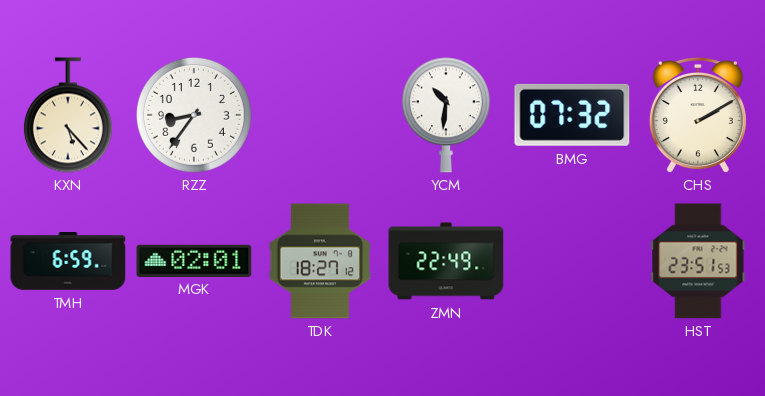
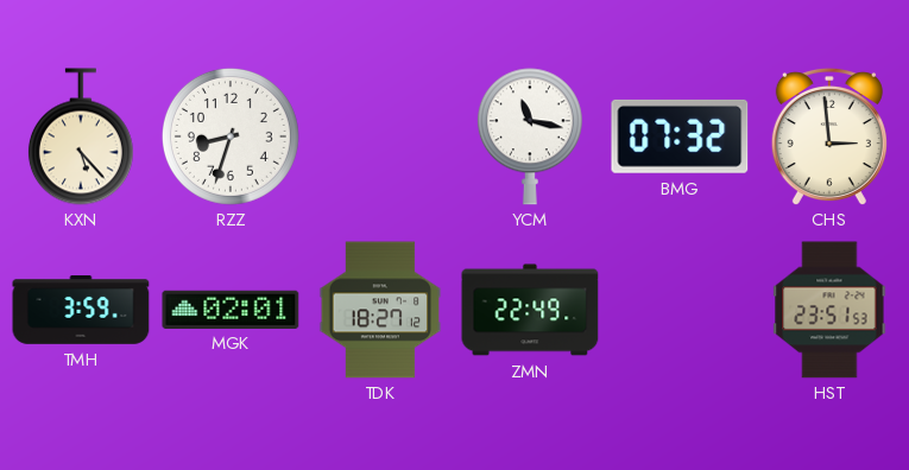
RZZ: 8:36 -> 8:33
YCM: 10:31 -> 11:17
CHS: 2:10 -> 2:59
TMH: 6:59 -> 3:59
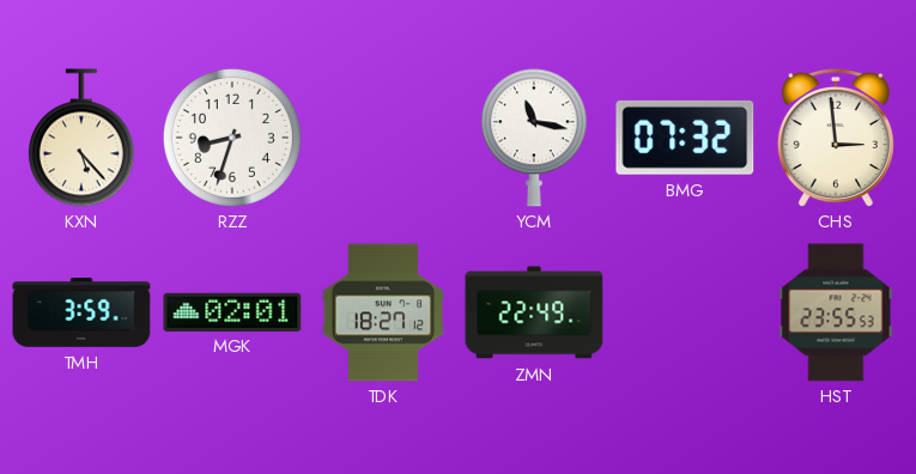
HST: 23:51 -> 23:55
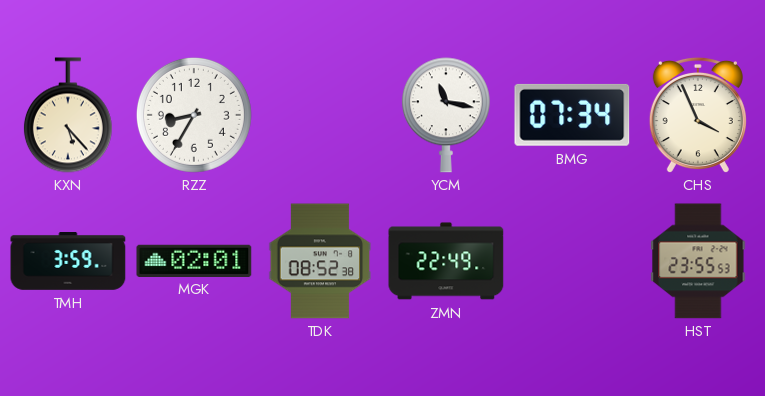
RZZ: 8:33 -> 8:35
BMG: 07:32 -> 07:34
CHS: 2:59 -> 3:56
TDK: 18:27 -> 08:52
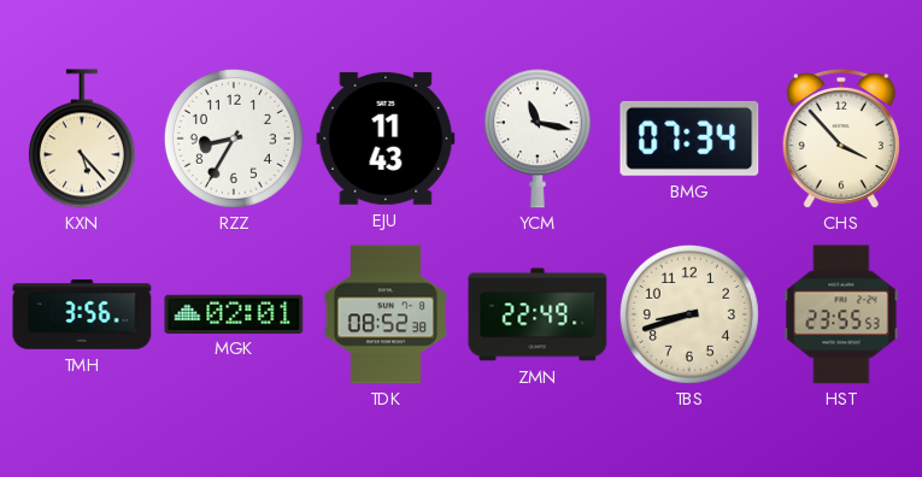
EJU: none -> 11:43
CHS: 3:56 -> 3:53
TMH: 3:59 -> 3:56
TBS: none -> 8:42
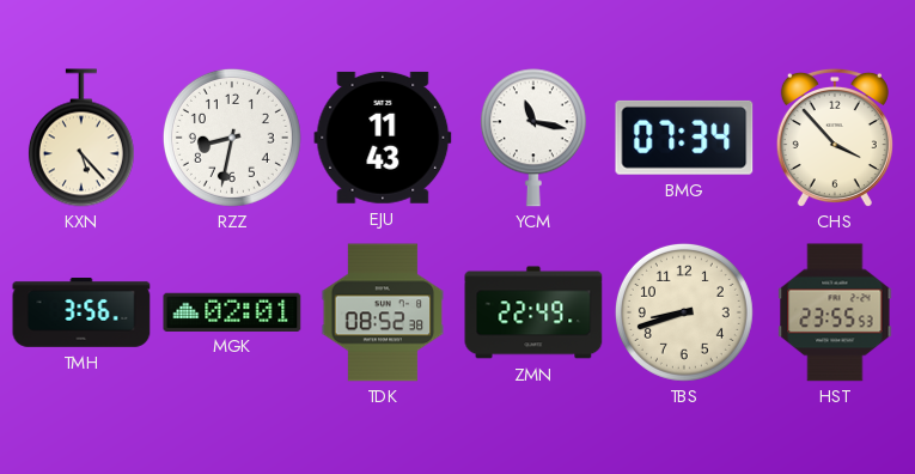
RZZ: 8:35 -> 8:32
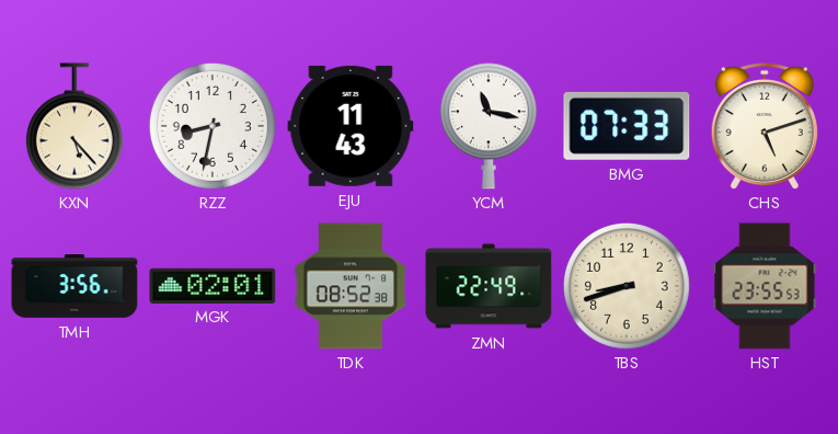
BMG: 07:34 -> 07:33
CHS: 3:53 -> 5:12
